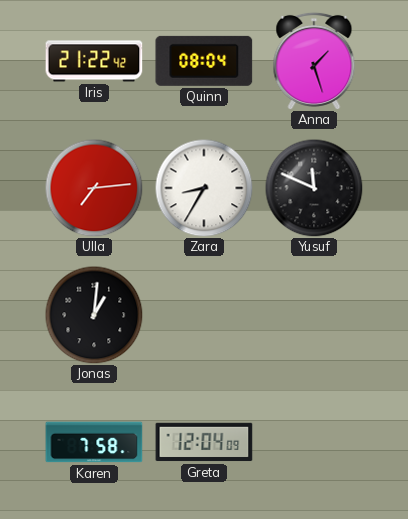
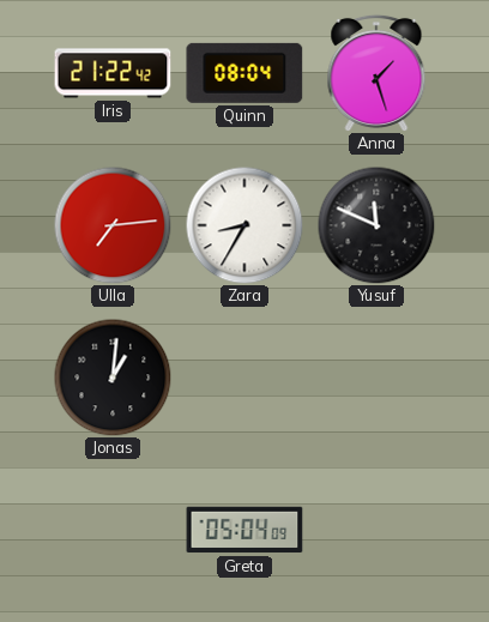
Karen: 7:58 -> none
Greta: 12:04 -> 05:04
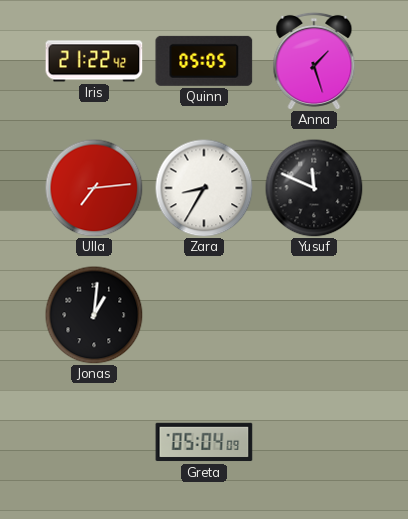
Quinn: 08:04 -> 05:05
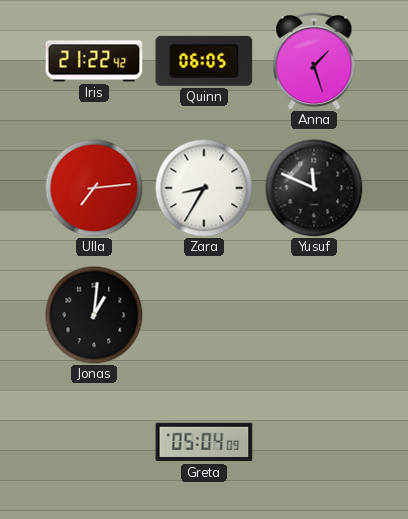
Quinn: 05:05 -> 06:05
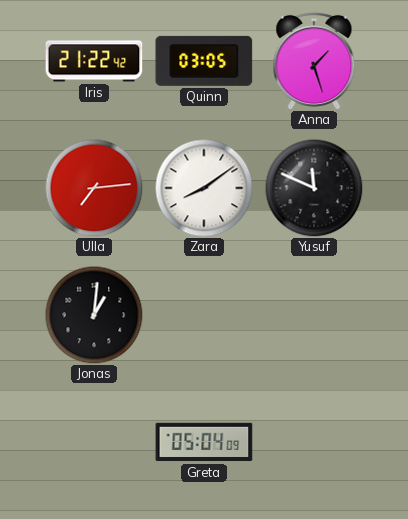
Quinn: 06:05 -> 03:05
Zara: 8:35 -> 8:09
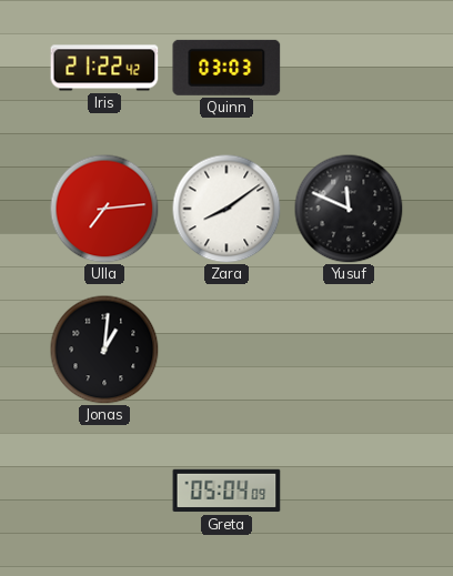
Quinn: 03:05 -> 03:03
Anna: 1:27 -> none
